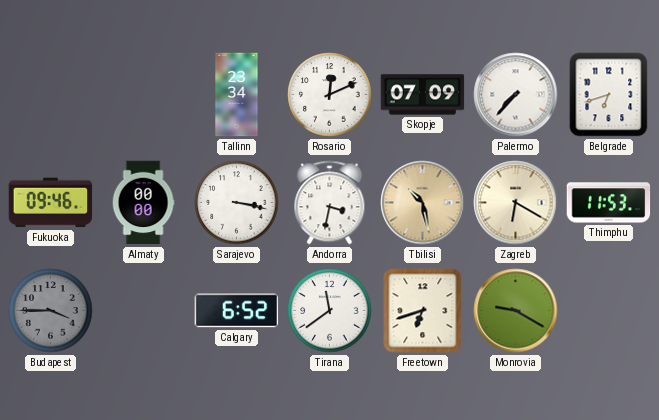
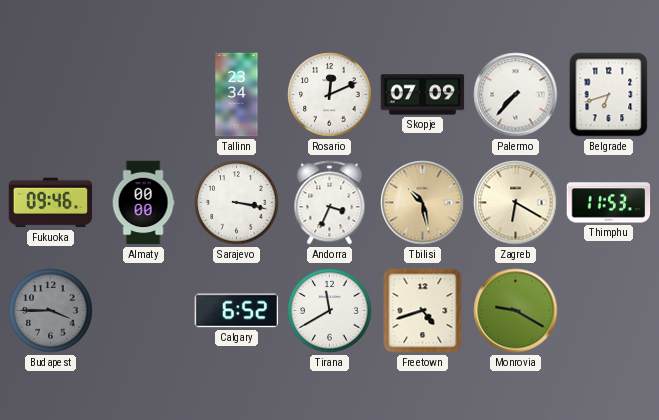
Andorra: 3:32 -> 3:34
Tirana: 11:39 -> 11:40
Freetown: 6:42 -> 4:42
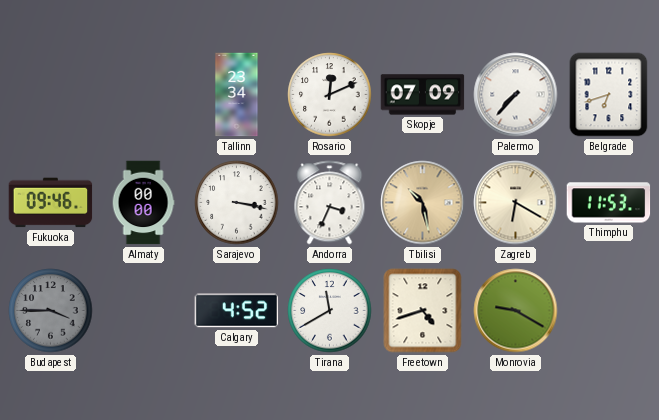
Calgary: 6:52 -> 4:52
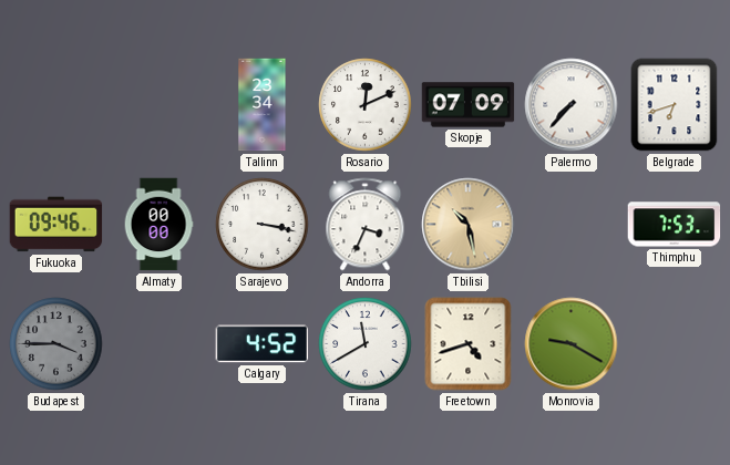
Zagreb: 6:20 -> none
Thimphu: 11:53 -> 7:53
